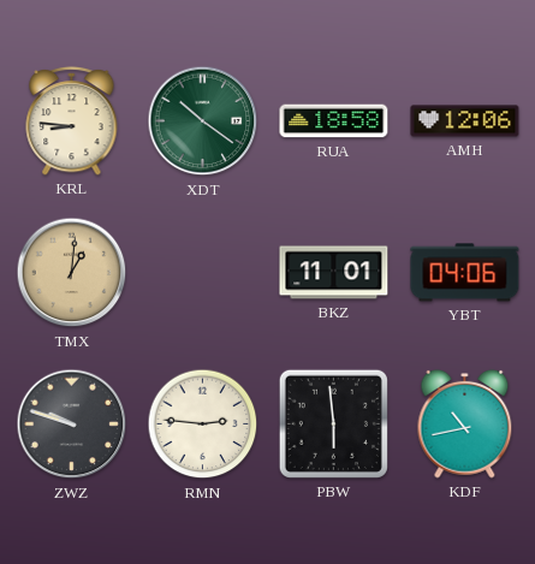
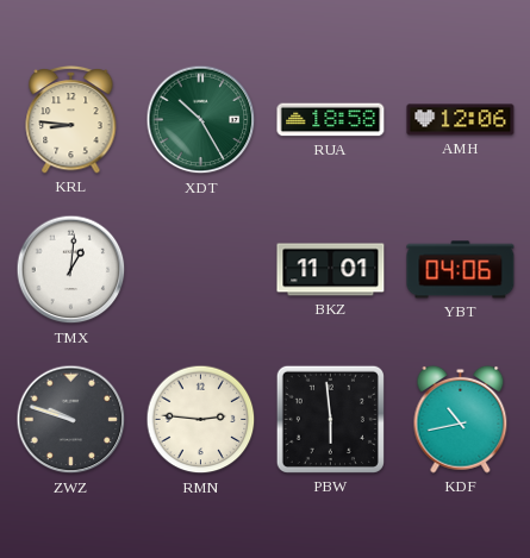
XDT: 10:21 -> 10:25
TMX dial: champagne -> white
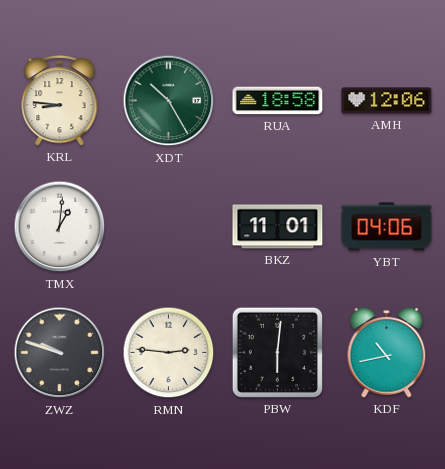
PBW: 5:59 -> 6:01
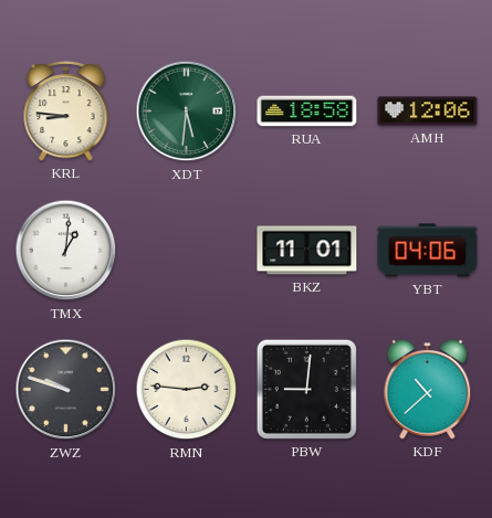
XDT: 10:25 -> 5:31
PBW: 6:01 -> 9:01
KDF: 10:43 -> 10:38
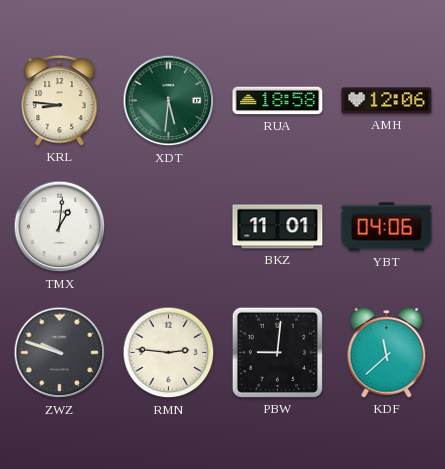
KDF: 10:38 -> 11:38
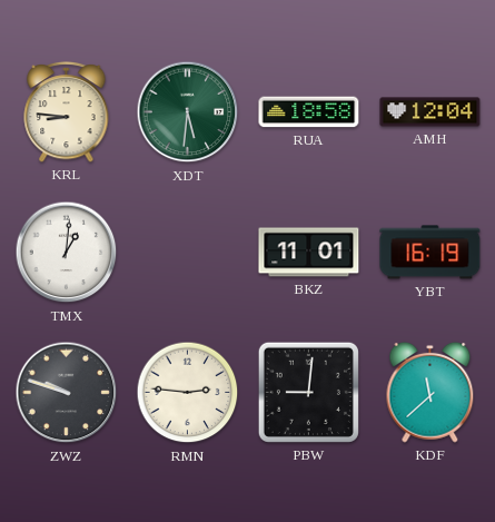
AMH: 12:06 -> 12:04
YBT: 04:06 -> 16:19
